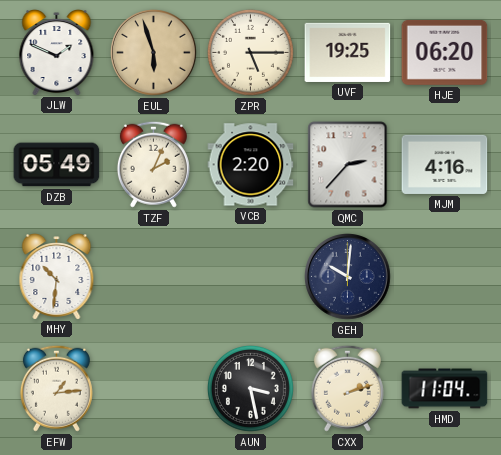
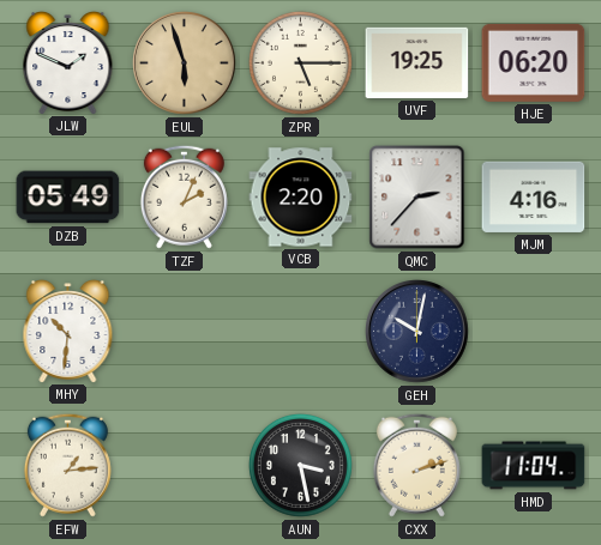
GEH: 10:01 -> 10:02
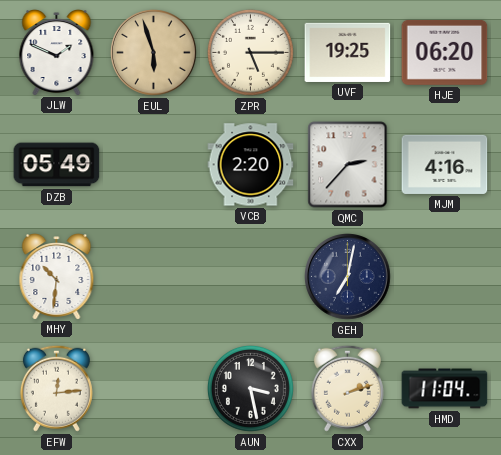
TZF: 2:04 -> none
GEH: 10:02 -> 7:02
EFW: 1:14 -> 12:14
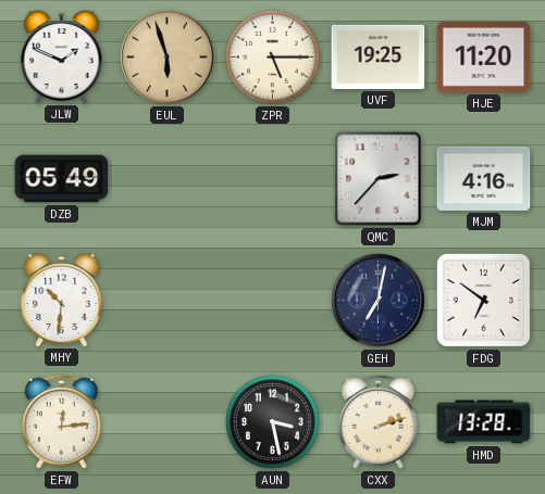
HJE: 06:20 -> 11:20
VCB: 2:20 -> none
FDG: none -> 6:51
HMD: 11:04 -> 13:28
